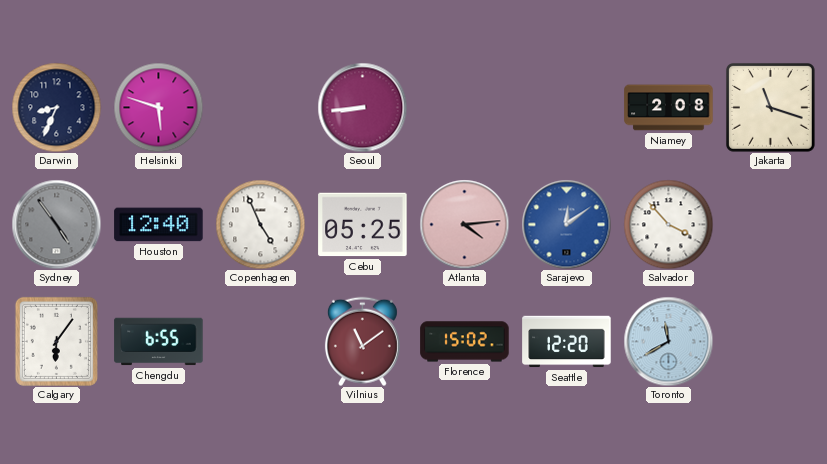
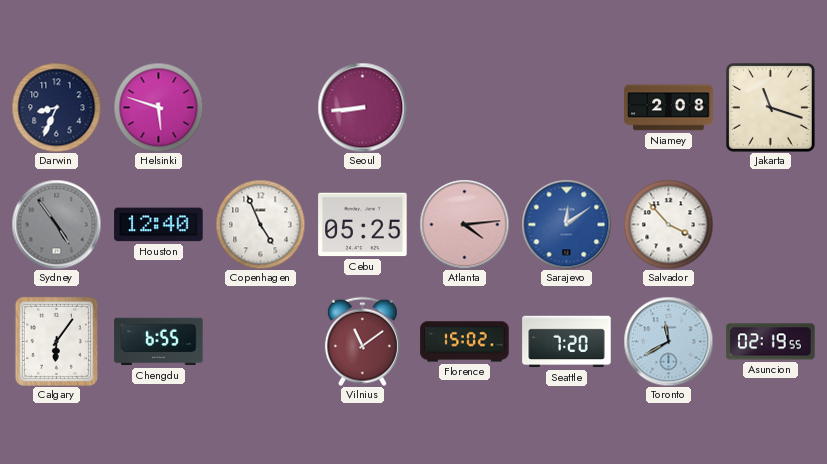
Seattle: 12:20 -> 7:20
Asuncion: none -> 02:19
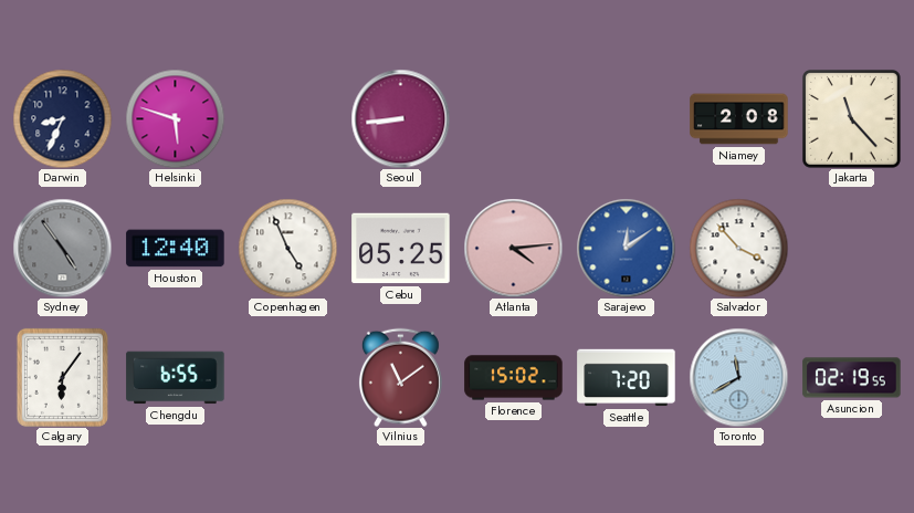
Jakarta: 11:18 -> 11:23
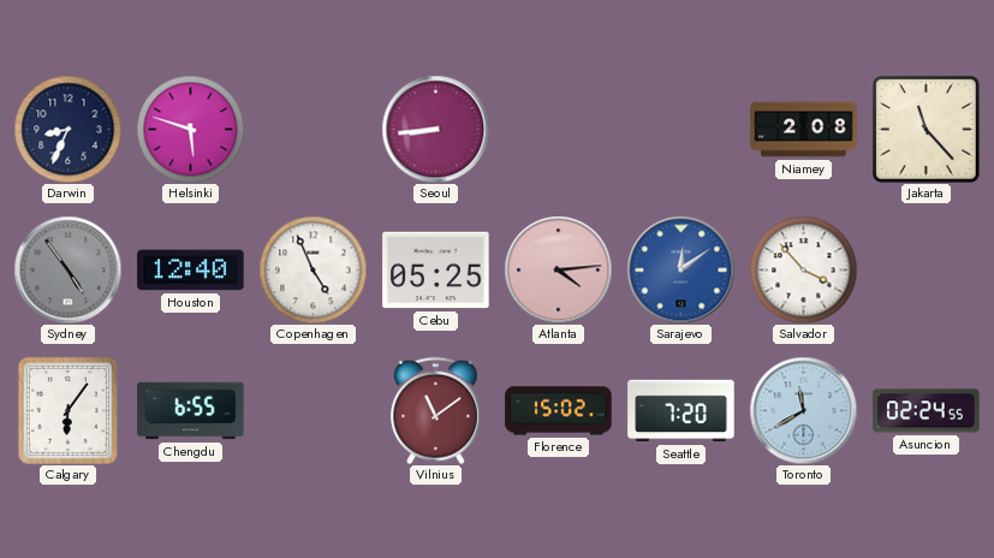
Asuncion: 02:19 -> 02:24
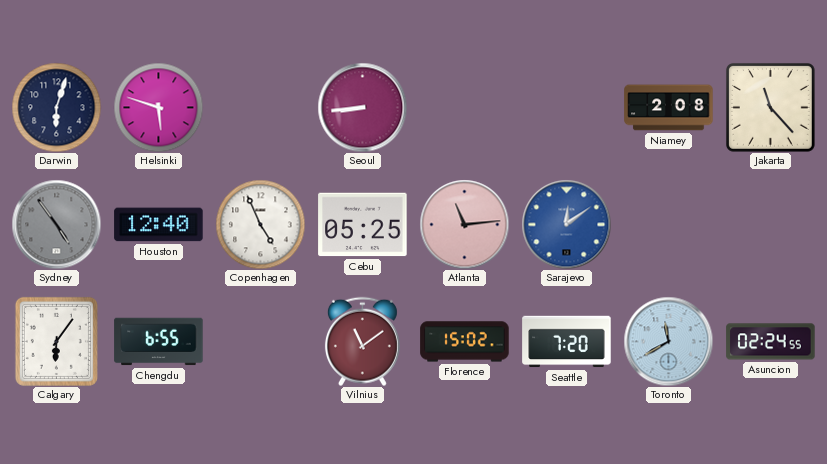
Darwin: 8:34 -> 6:03
Atlanta: 4:14 -> 11:14
Salvador: 3:53 -> none
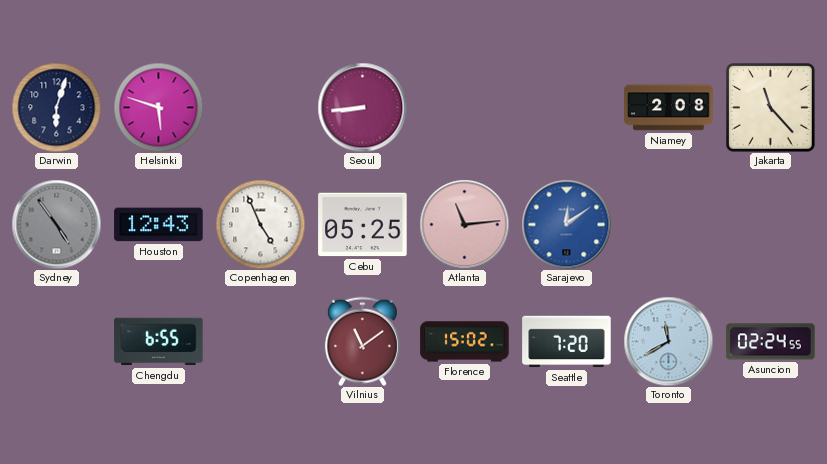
Houston: 12:40 -> 12:43
Calgary: 6:06 -> none
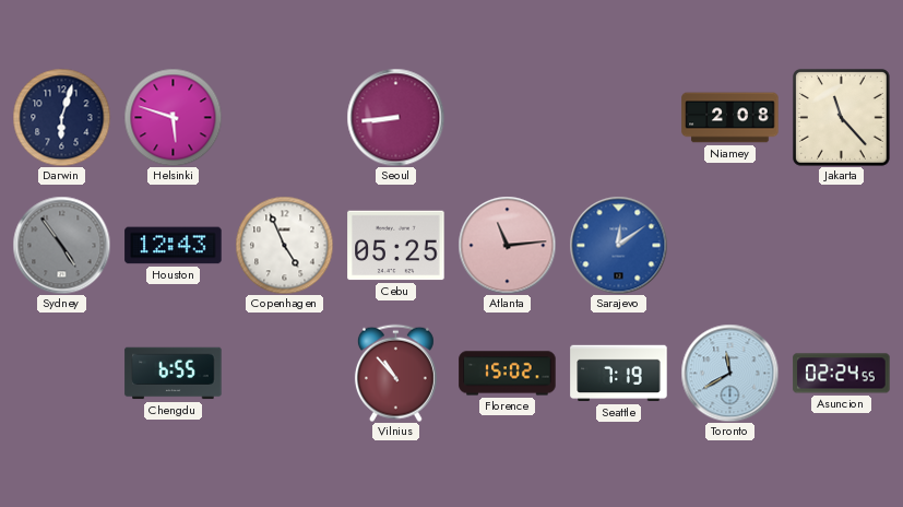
Vilnius: 11:09 -> 10:53
Seattle: 7:20 -> 7:19
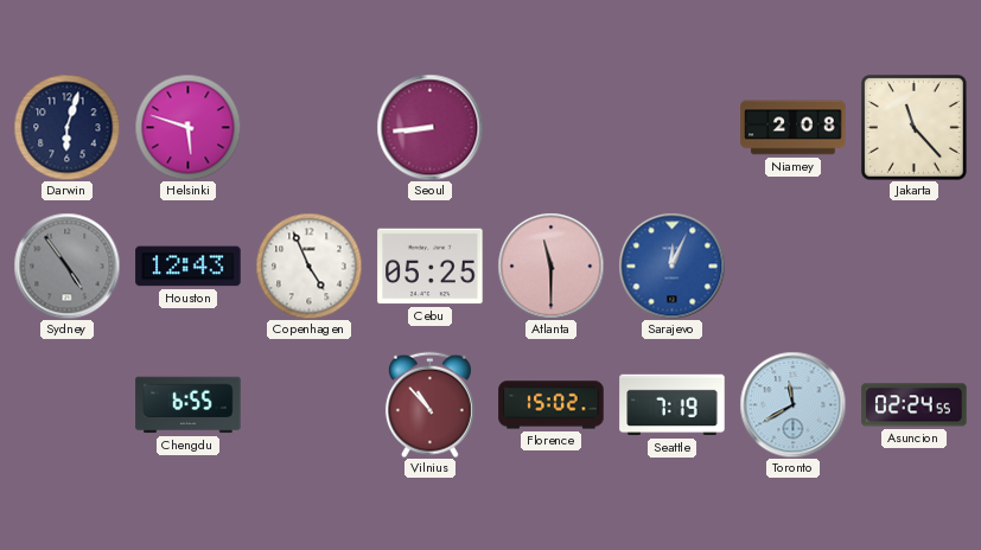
Atlanta: 11:14 -> 11:30
Sarajevo: 12:09 -> 12:04
